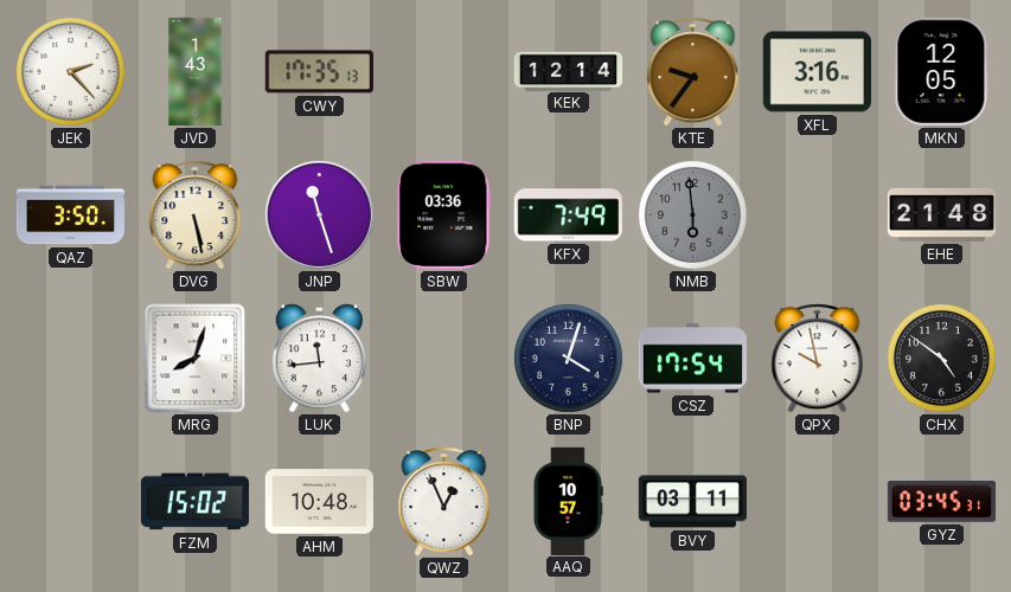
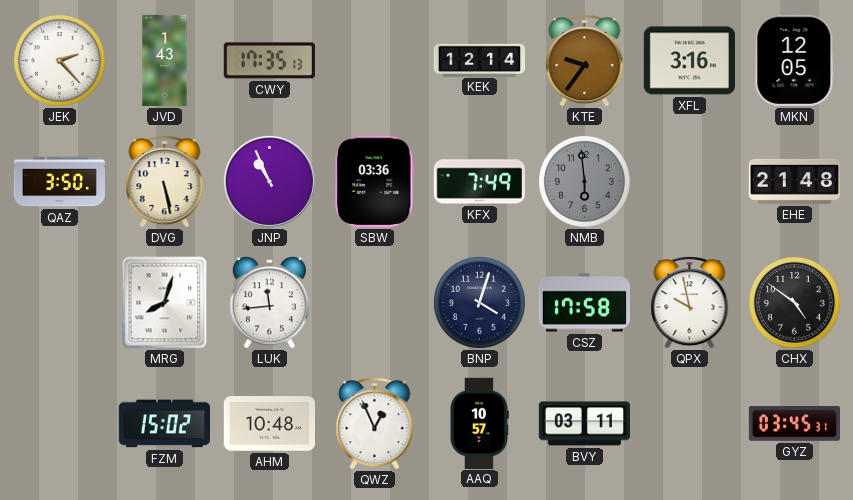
JNP: 11:27 -> 10:56
CSZ: 17:54 -> 17:58
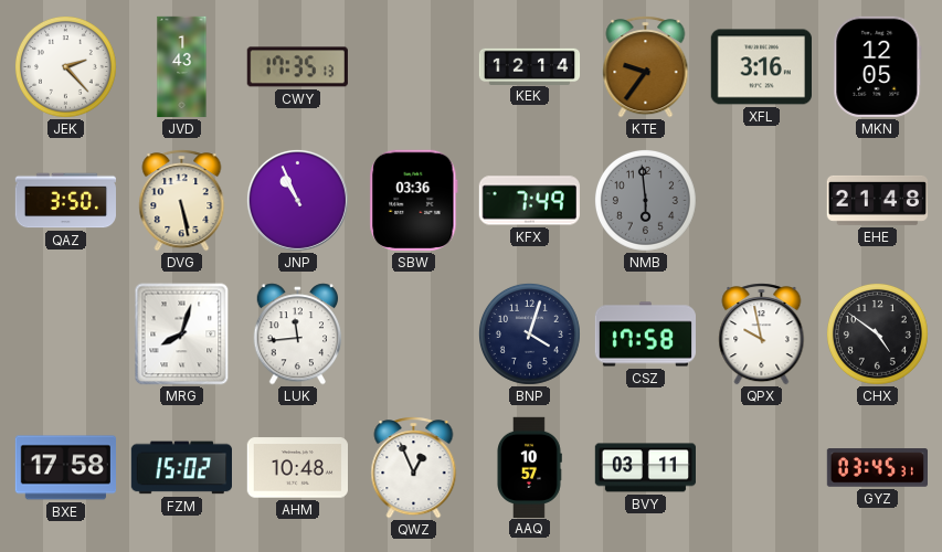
BXE: none -> 17:58
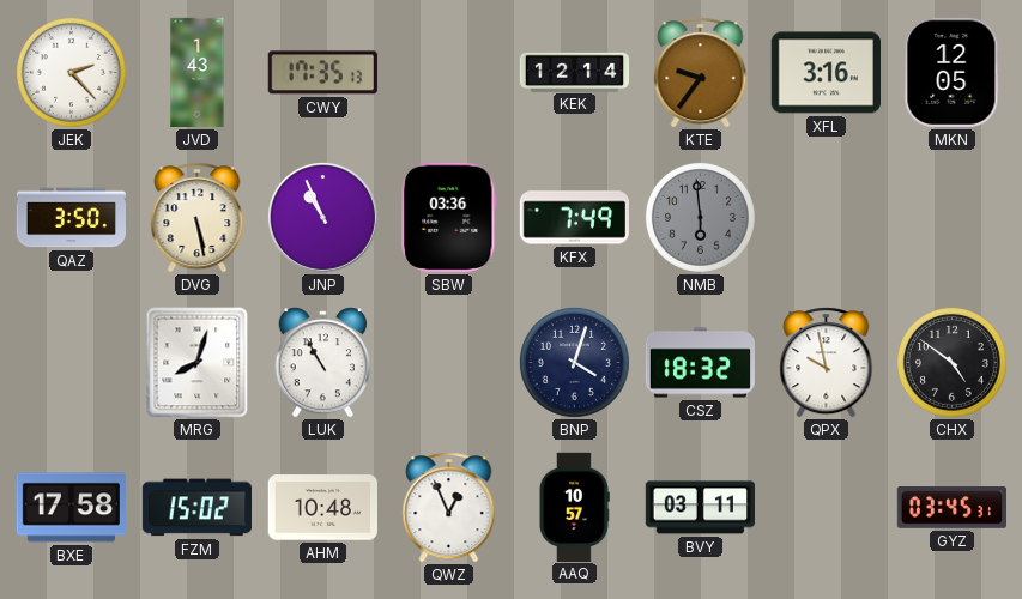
EHE: 21:48 -> none
LUK: 11:44 -> 10:55
CSZ: 17:58 -> 18:32
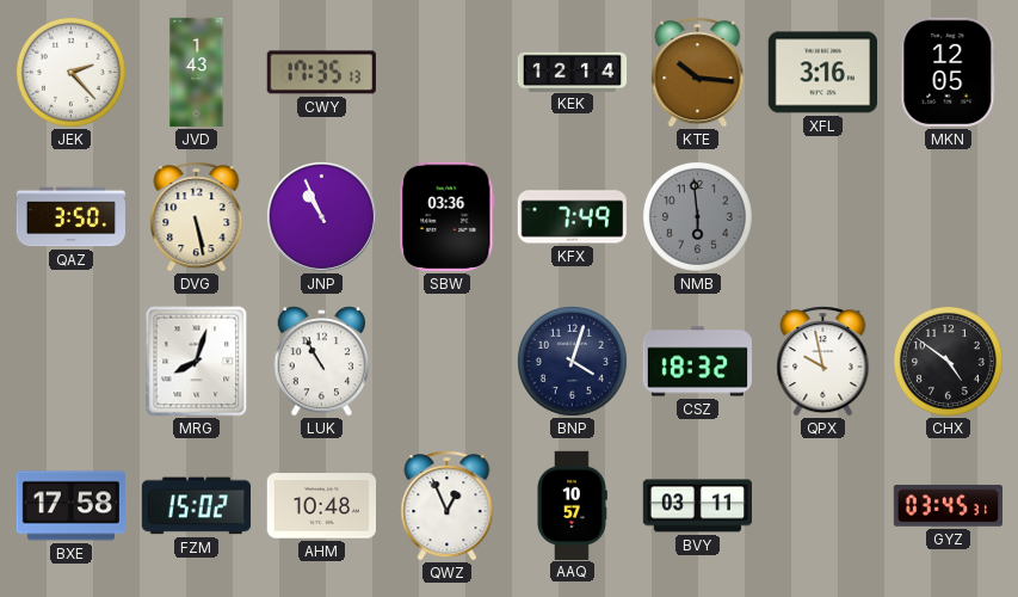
KTE: 9:36 -> 10:16
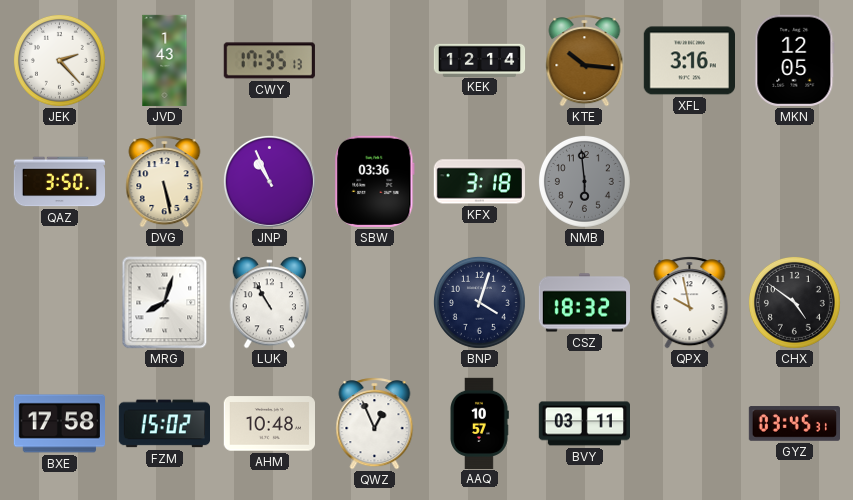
KFX: 7:49 -> 3:18
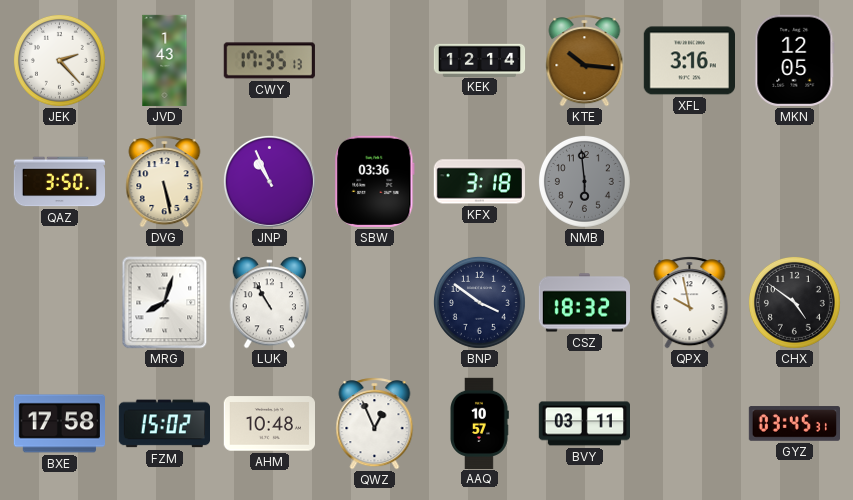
BNP: 4:03 -> 3:51
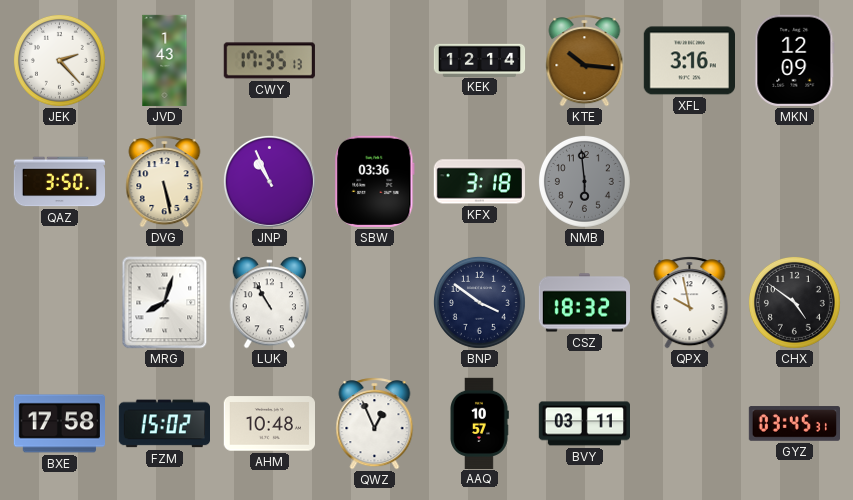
MKN: 12:05 -> 12:09
